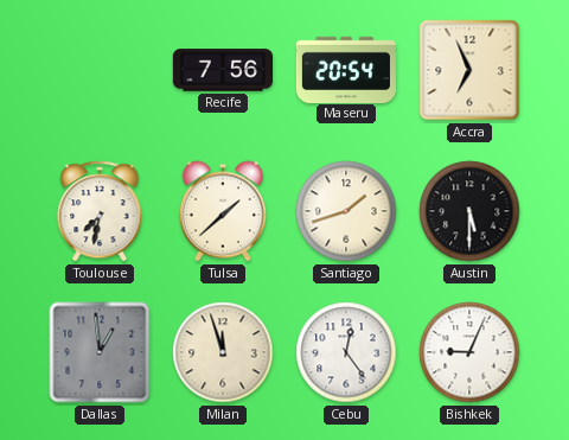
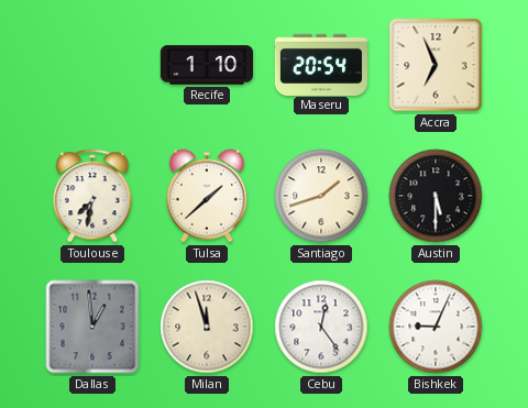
Recife: 7:56 -> 1:10
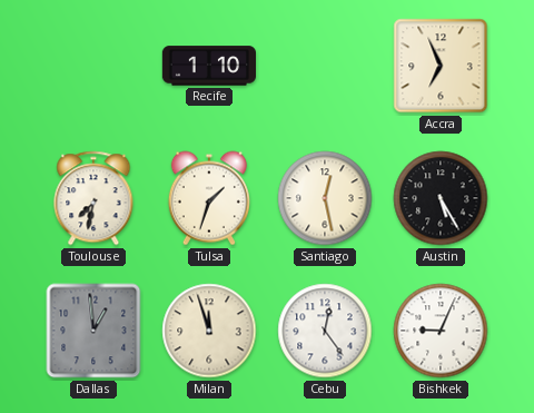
Maseru: 20:54 -> none
Tulsa: 1:38 -> 1:33
Santiago: 1:42 -> 12:28
Austin: 5:30 -> 5:25
